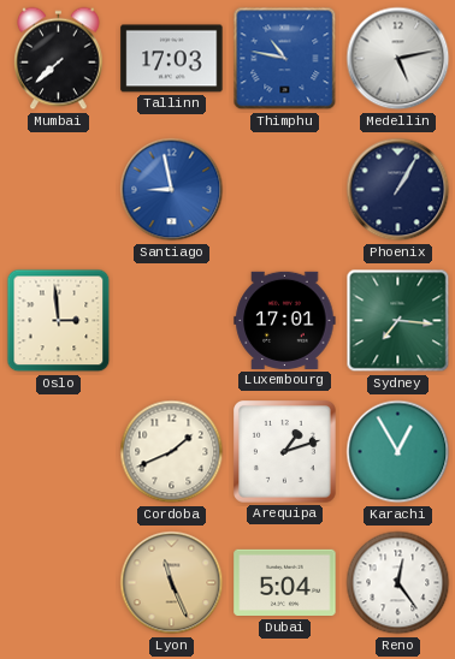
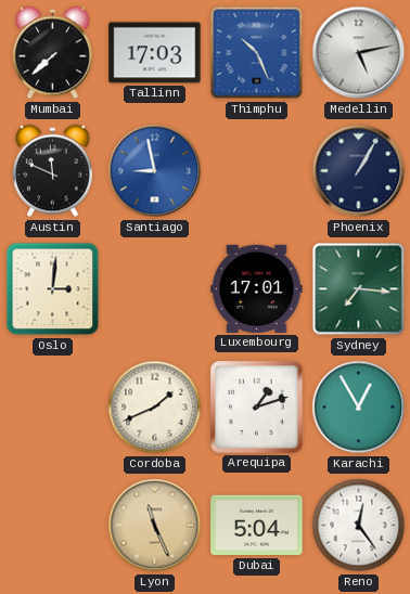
Thimphu: 10:47 -> 10:26
Austin: none -> 11:49
Oslo: 2:59 -> 3:01
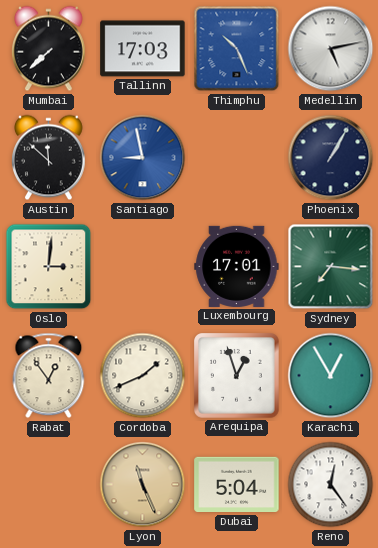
Austin: 11:49 -> 11:52
Rabat: none -> 12:54
Arequipa: 1:12 -> 12:57
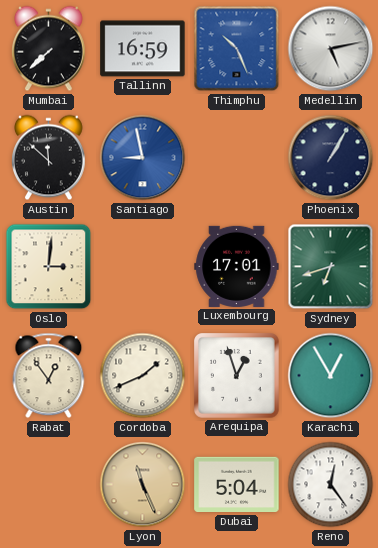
Tallinn: 17:03 -> 16:59
Sydney: 7:16 -> 6:42
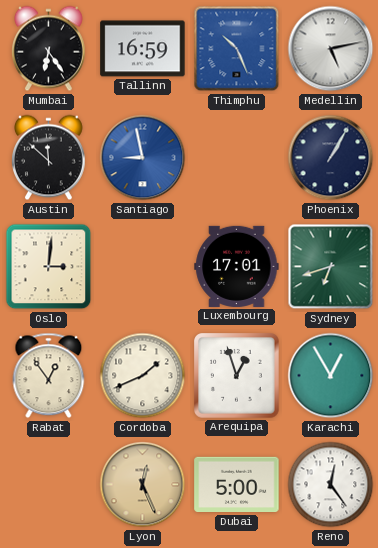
Mumbai: 7:38 -> 6:24
Lyon: 11:26 -> 12:26
Dubai: 5:04 -> 5:00
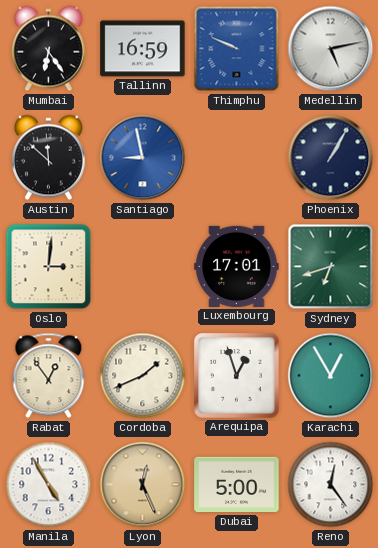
Thimphu: 10:26 -> 9:49
Manila: none -> 4:55
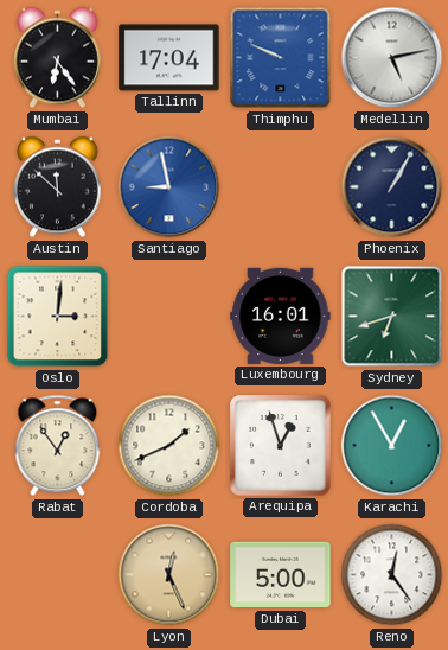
Tallinn: 16:59 -> 17:04
Luxembourg: 17:01 -> 16:01
Manila: 4:55 -> none
